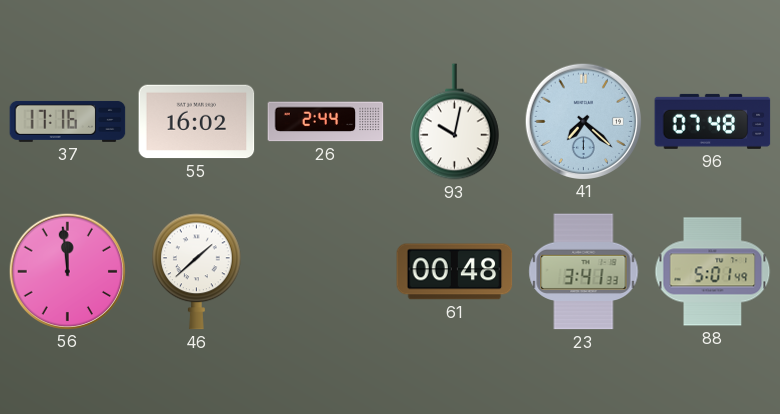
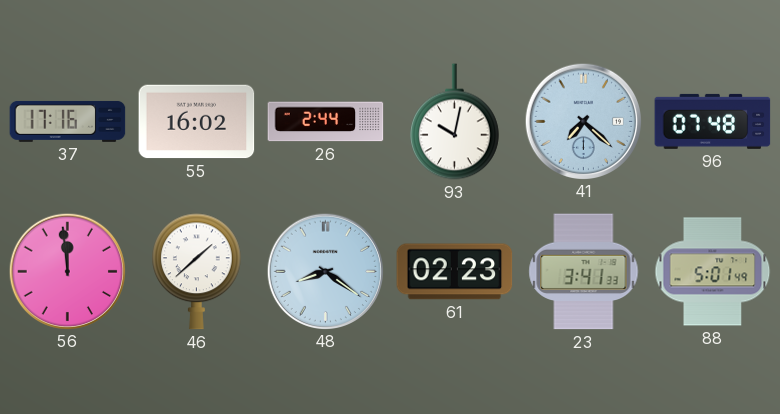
48: none -> 8:21
61: 00:48 -> 02:23
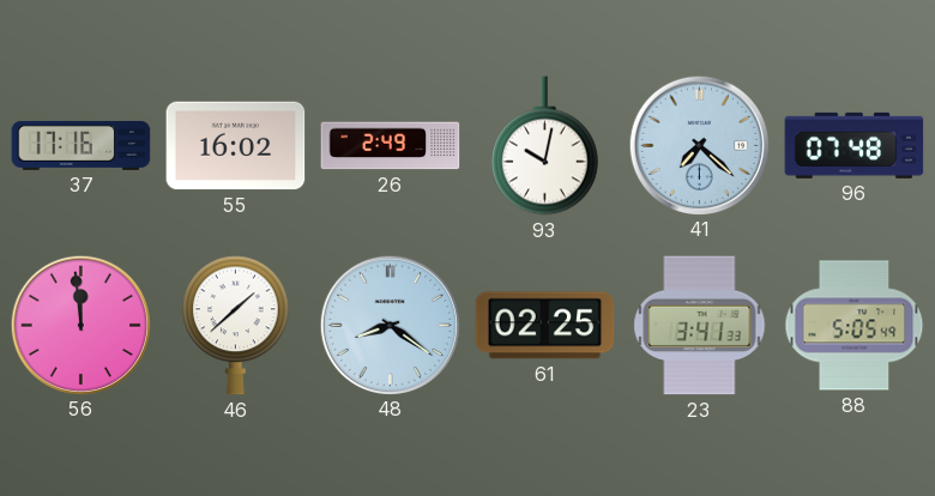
26: 2:44 -> 2:49
61: 02:23 -> 02:25
88: 5:01 -> 5:05
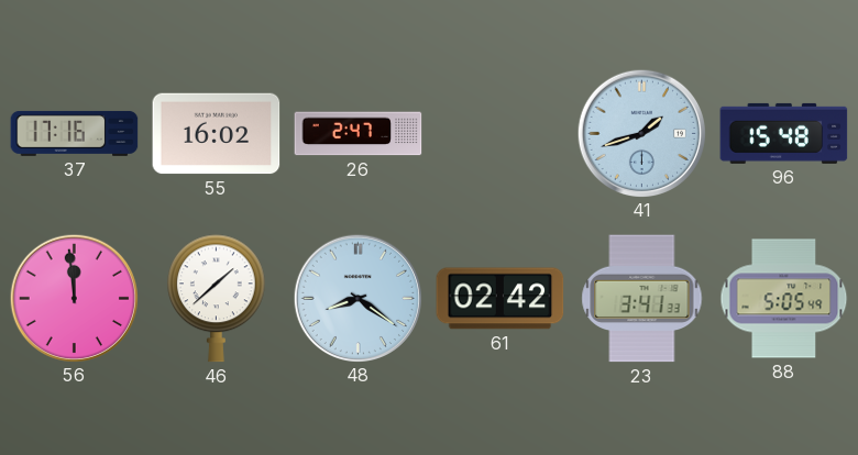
26: 2:49 -> 2:47
93: 10:02 -> none
41: 7:22 -> 1:42
96: 07:48 -> 15:48
61: 02:25 -> 02:42
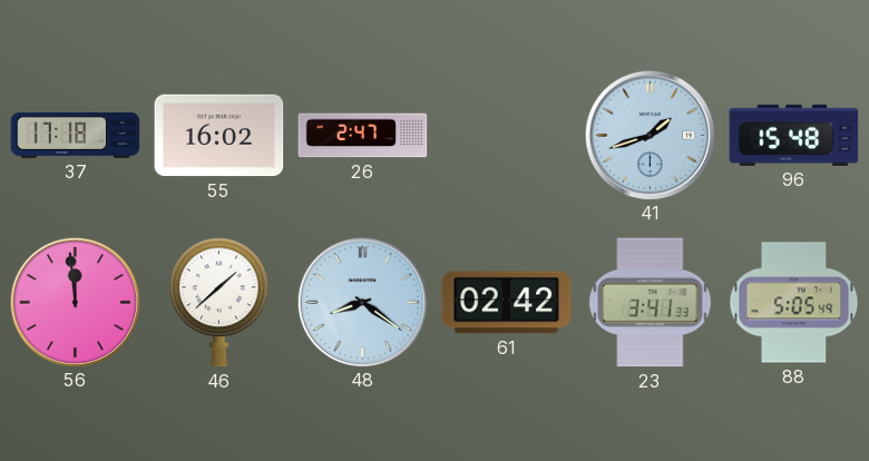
37: 17:16 -> 17:18
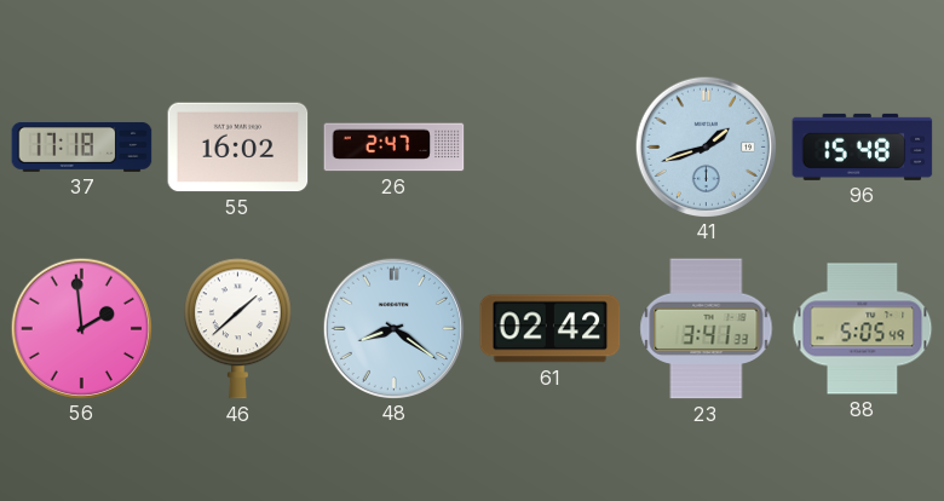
56: 11:59 -> 1:59
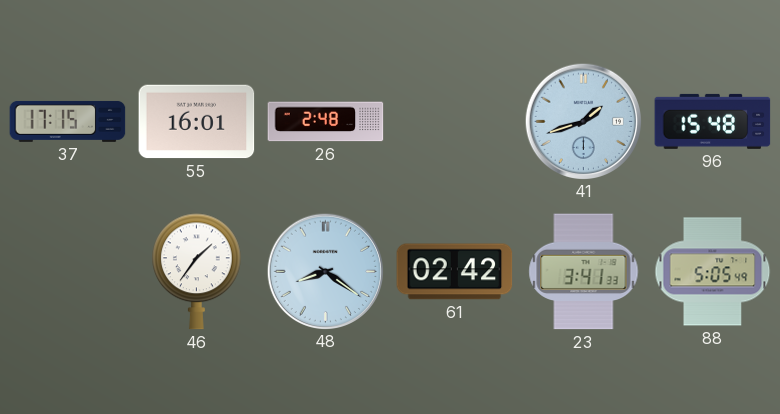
37: 17:18 -> 17:15
55: 16:02 -> 16:01
26: 2:47 -> 2:48
56: 1:59 -> none
46: 1:38 -> 1:36
